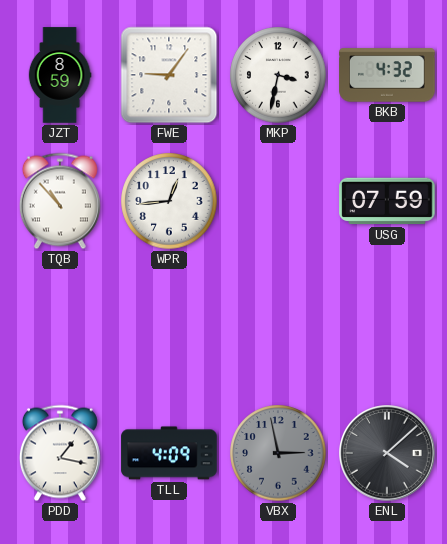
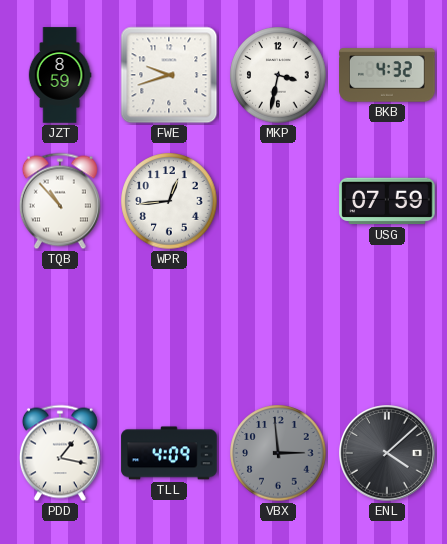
FWE: 9:06 -> 9:42
VBX: 2:58 -> 2:59
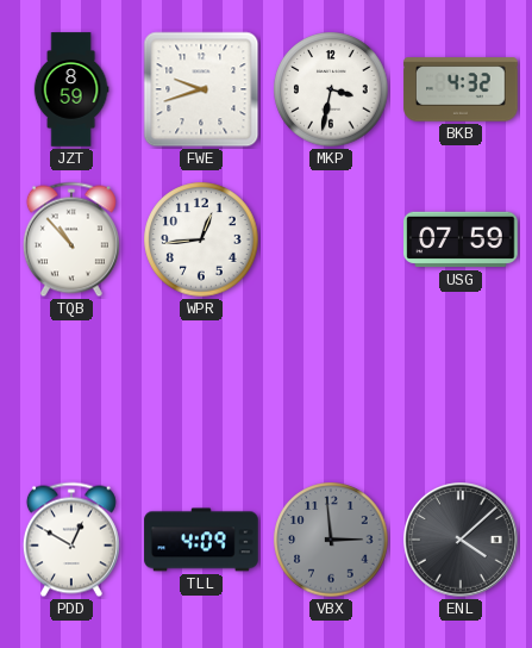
PDD: 1:17 -> 12:50
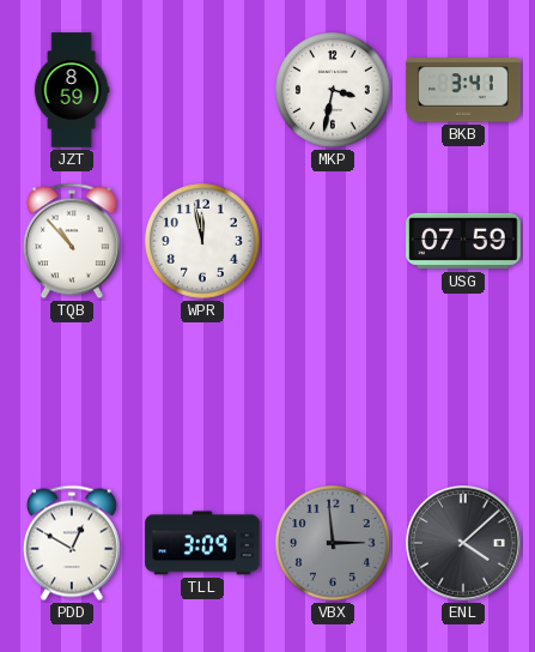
FWE: 9:42 -> none
BKB: 4:32 -> 3:41
WPR: 12:44 -> 11:58
TLL: 4:09 -> 3:09
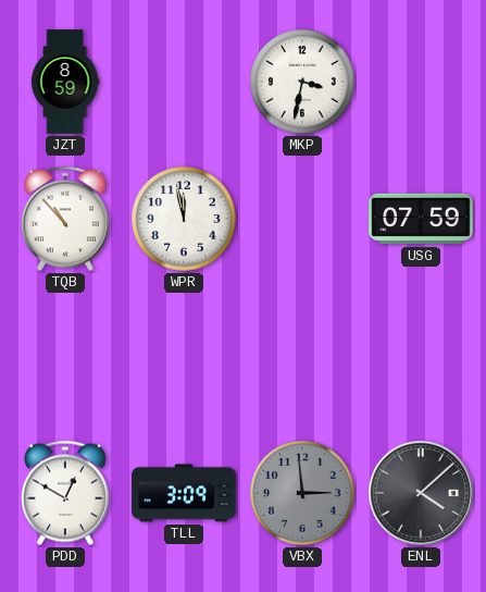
BKB: 3:41 -> none
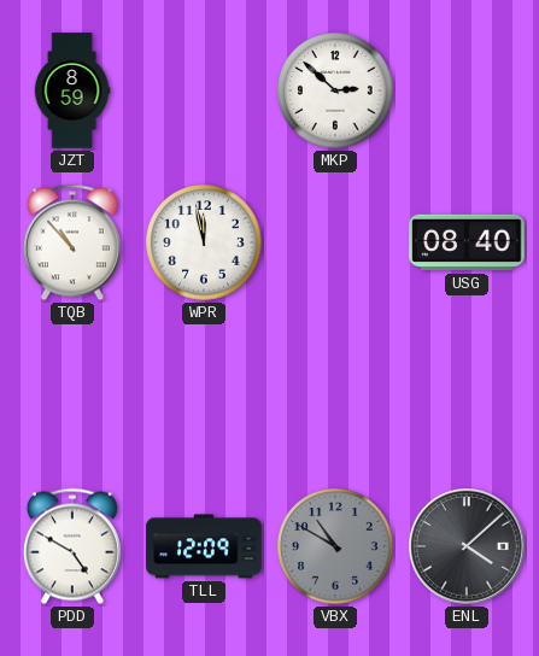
MKP: 3:32 -> 2:52
USG: 07:59 -> 08:40
PDD: 12:50 -> 4:50
TLL: 3:09 -> 12:09
VBX: 2:59 -> 10:50
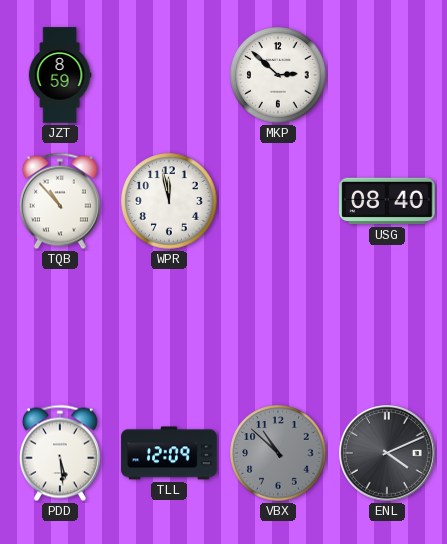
PDD: 4:50 -> 5:29
VBX: 10:50 -> 10:52
ENL: 4:08 -> 4:11
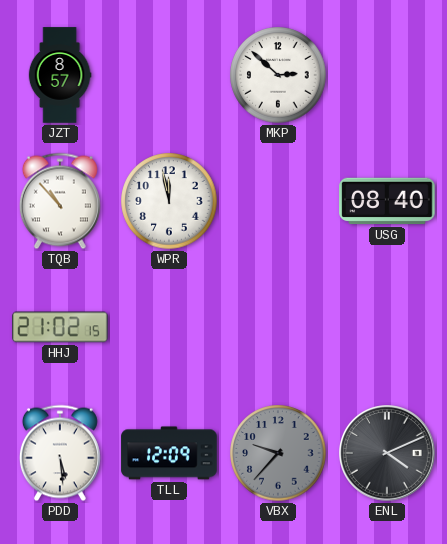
JZT: 8:59 -> 8:57
HHJ: none -> 21:02
VBX: 10:52 -> 9:37
